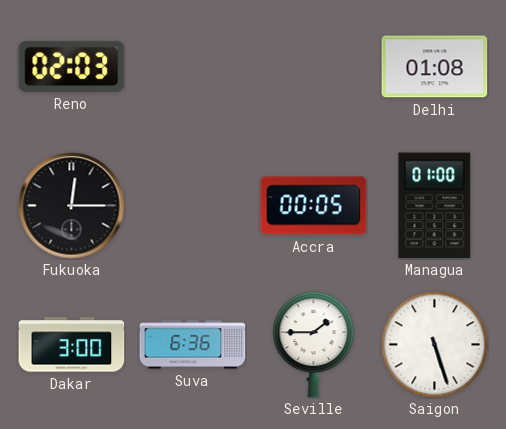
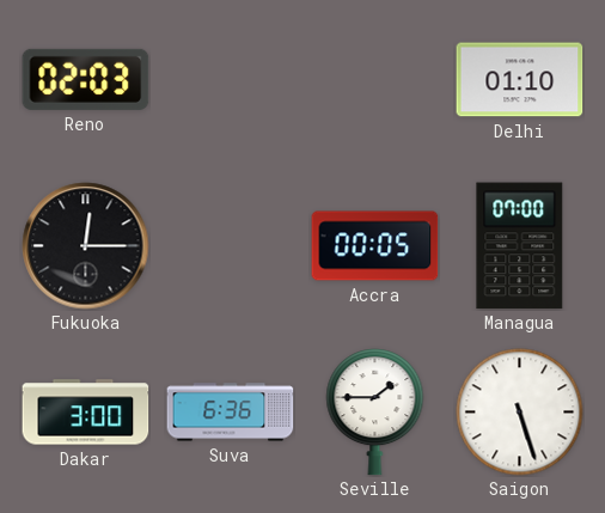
Delhi: 01:08 -> 01:10
Managua: 01:00 -> 07:00
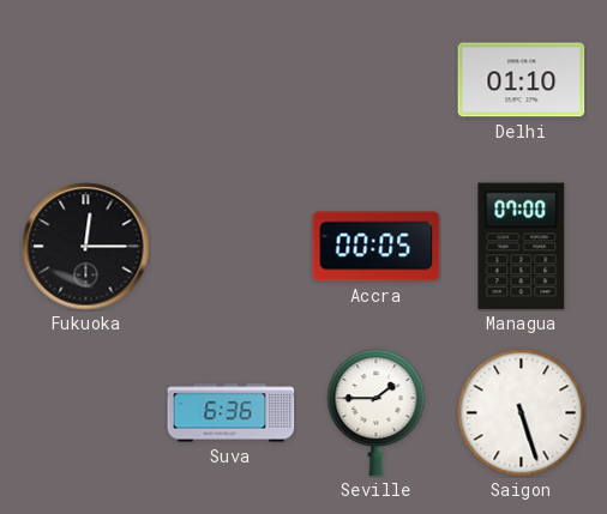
Reno: 02:03 -> none
Dakar: 3:00 -> none
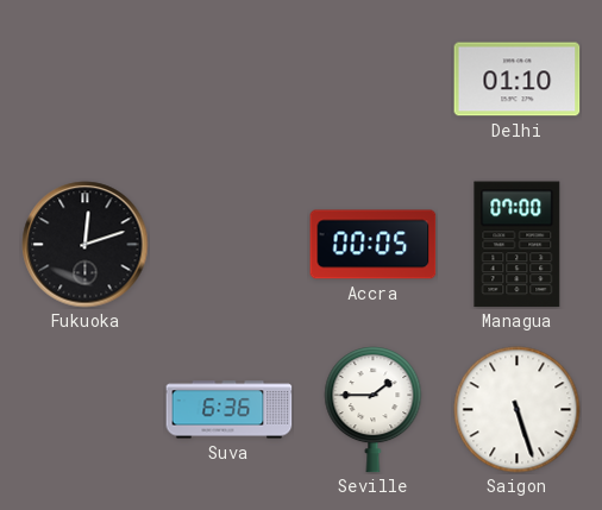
Fukuoka: 12:15 -> 12:12
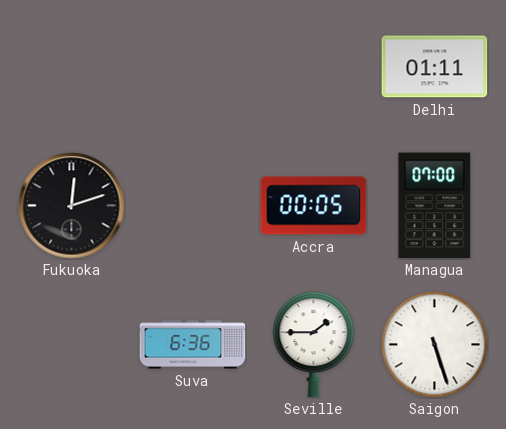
Delhi: 01:10 -> 01:11
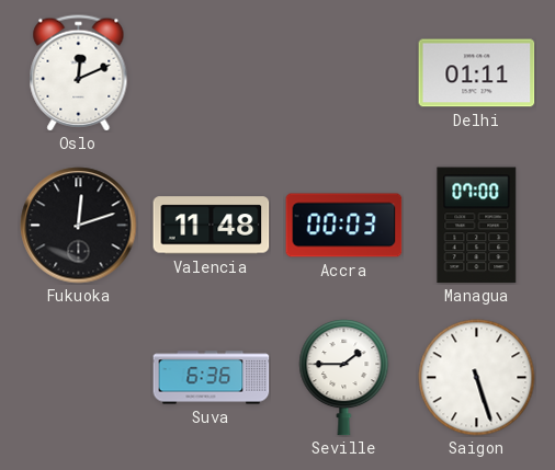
Oslo: none -> 12:11
Valencia: none -> 11:48
Accra: 00:05 -> 00:03
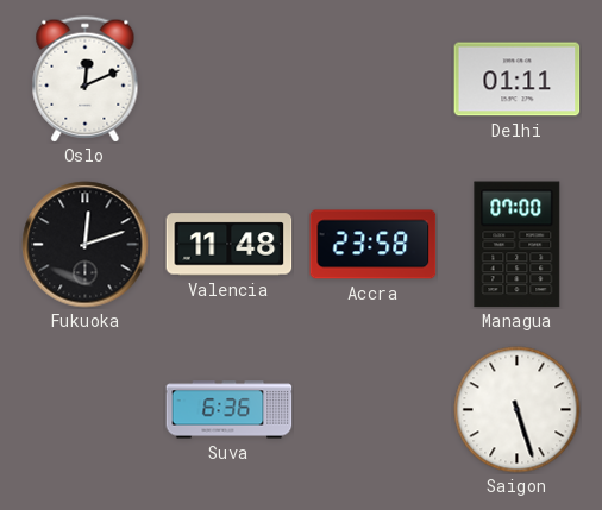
Accra: 00:03 -> 23:58
Seville: 1:45 -> none
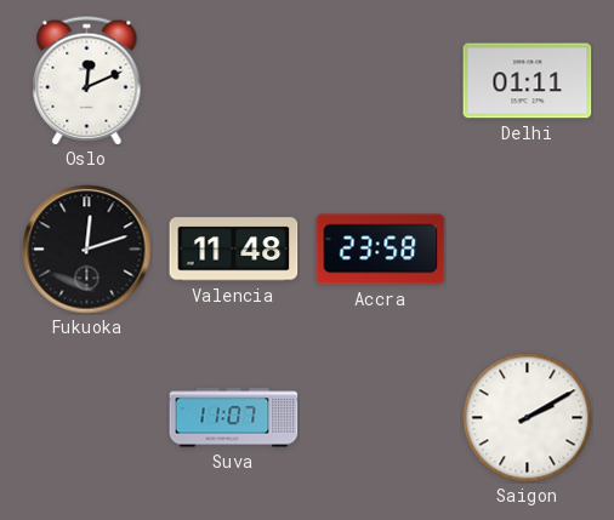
Managua: 07:00 -> none
Suva: 6:36 -> 11:07
Saigon: 5:27 -> 2:10
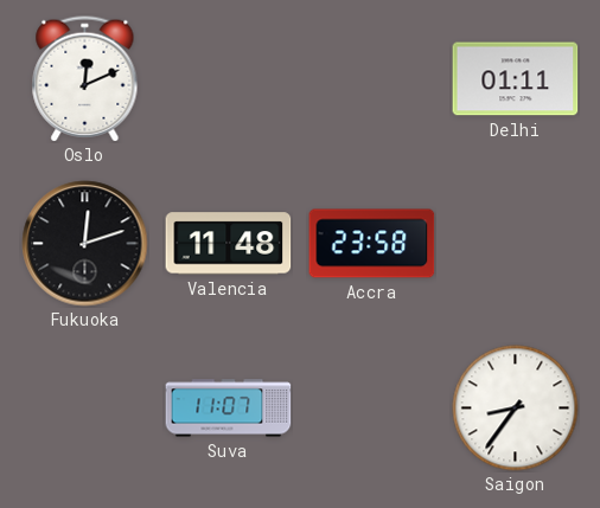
Saigon: 2:10 -> 8:36
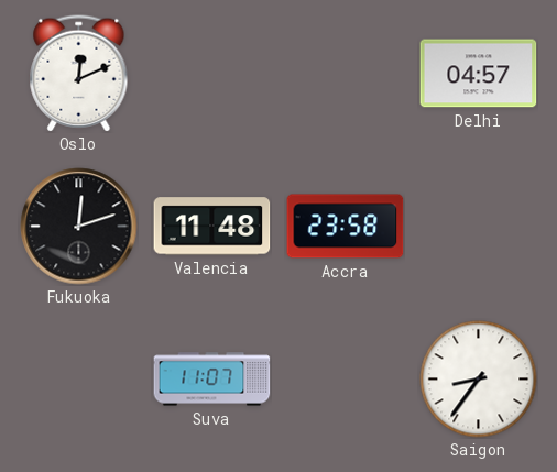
Delhi: 01:11 -> 04:57
